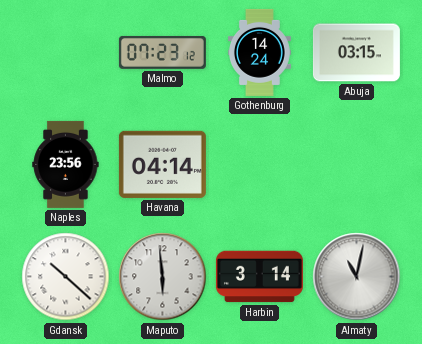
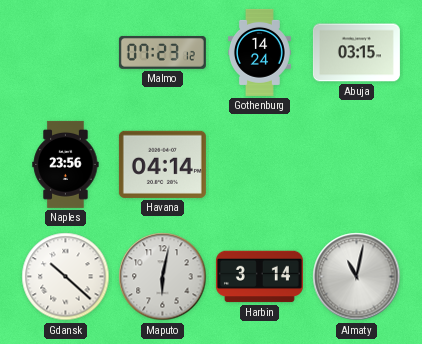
Maputo: 5:59 -> 6:02
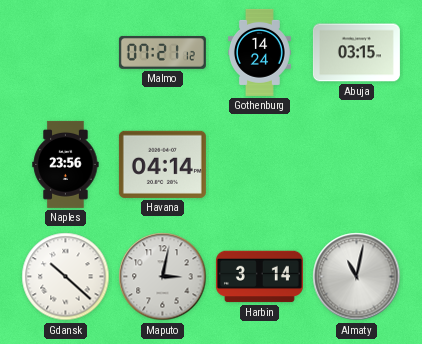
Malmo: 07:23 -> 07:21
Maputo: 6:02 -> 3:02
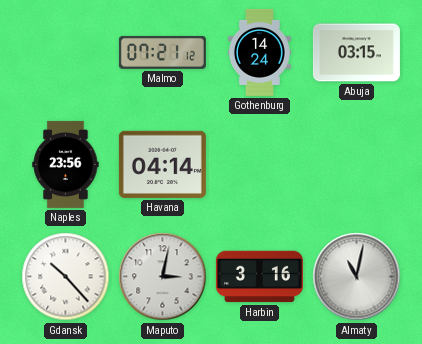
Gdansk: 10:22 -> 10:23
Harbin: 3:14 -> 3:16
